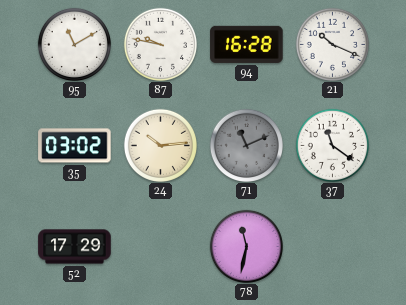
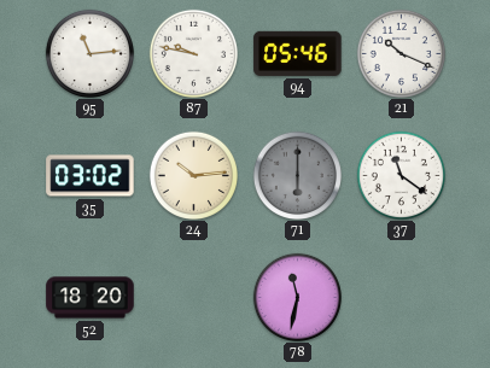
95: 11:10 -> 11:14
94: 16:28 -> 05:46
71: 11:11 -> 6:00
52: 17:29 -> 18:20
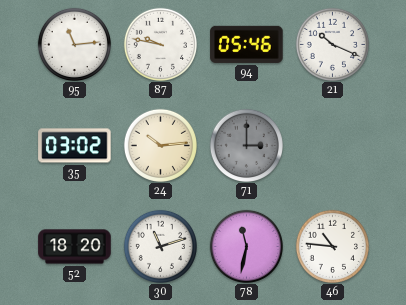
71: 6:00 -> 3:00
37: 11:21 -> none
30: none -> 11:12
46: none -> 10:46
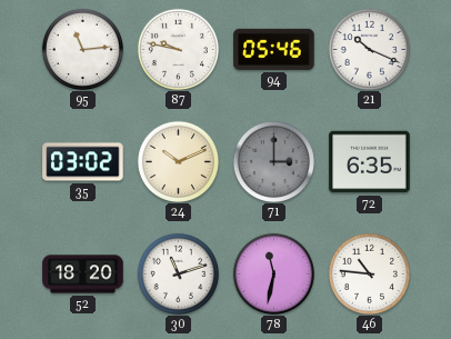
24: 10:14 -> 10:11
72: none -> 6:35
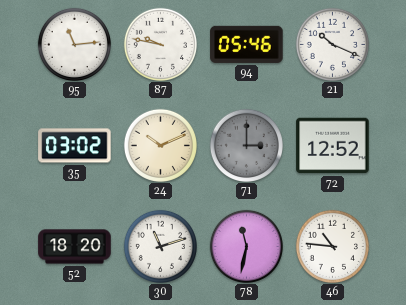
72: 6:35 -> 12:52
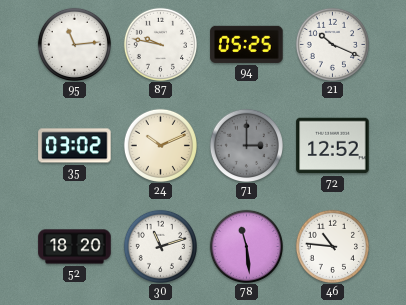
94: 05:46 -> 05:25
78: 11:32 -> 11:29
